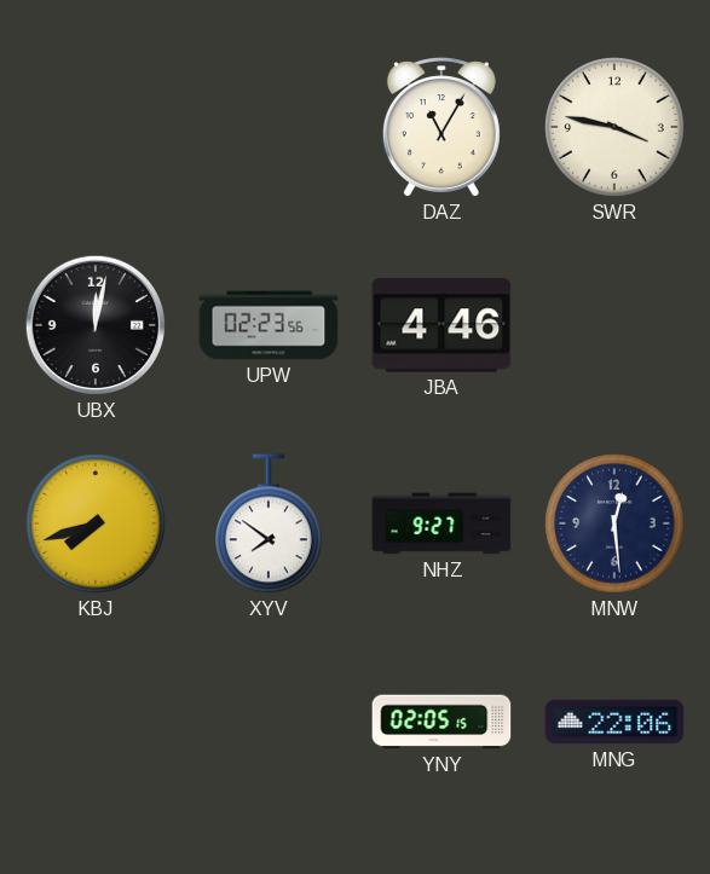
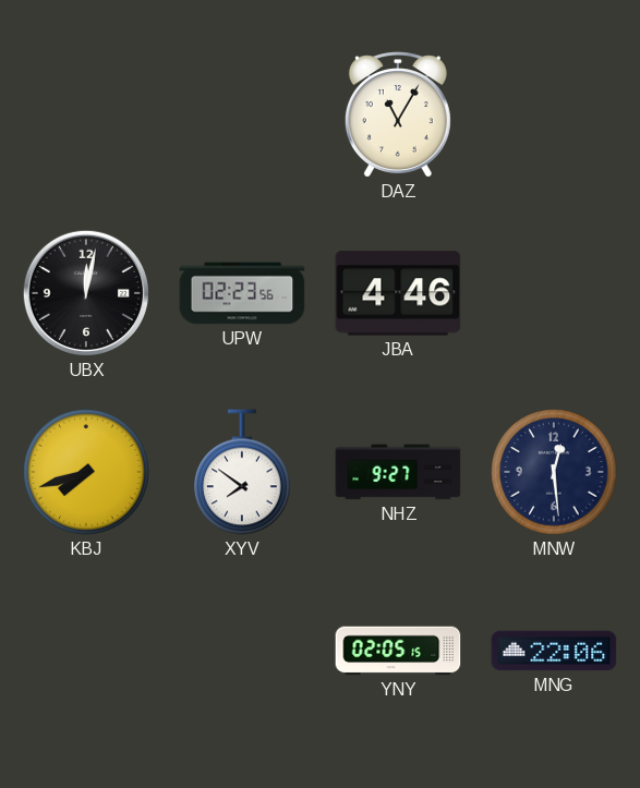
SWR: 3:47 -> none
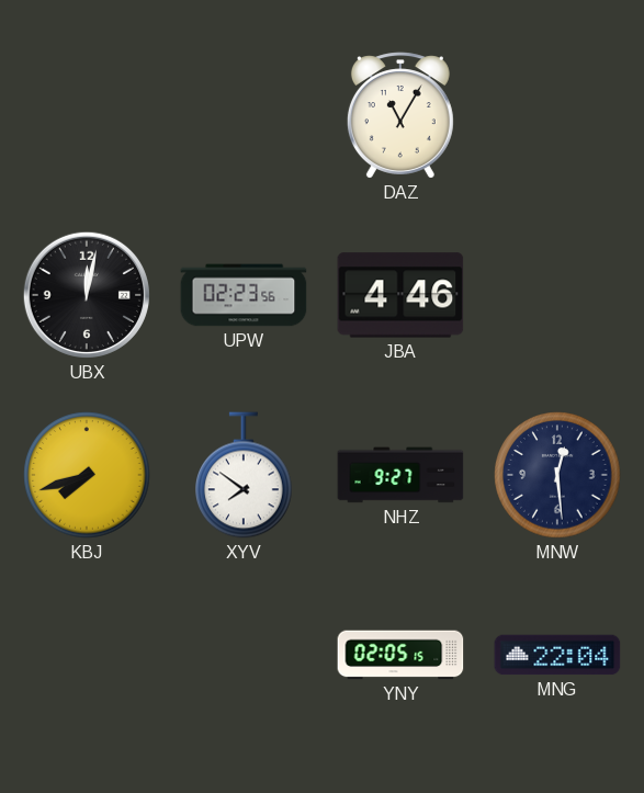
MNG: 22:06 -> 22:04
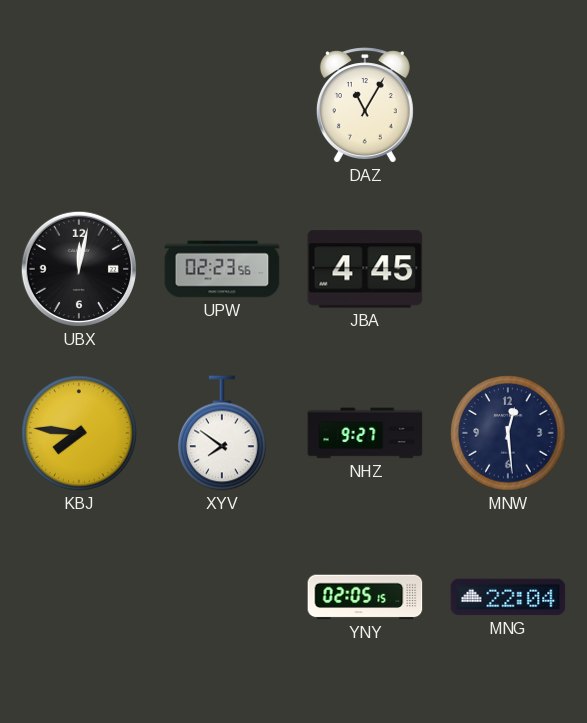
JBA: 4:46 -> 4:45
KBJ: 7:42 -> 7:46
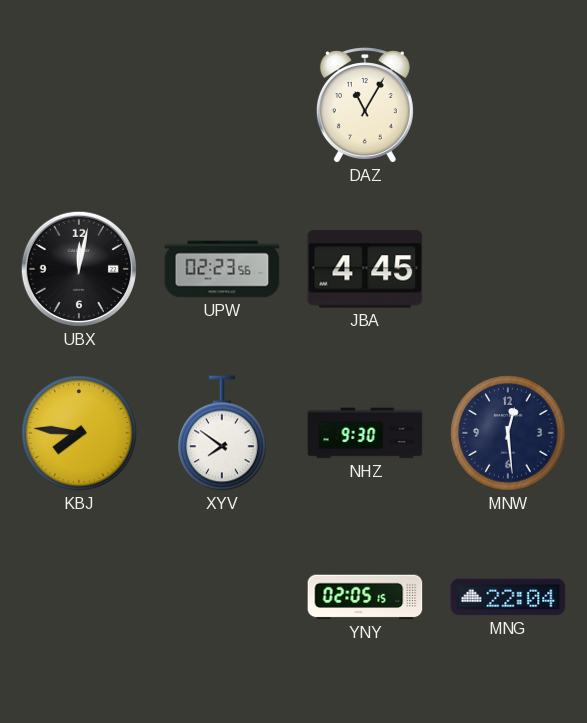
NHZ: 9:27 -> 9:30
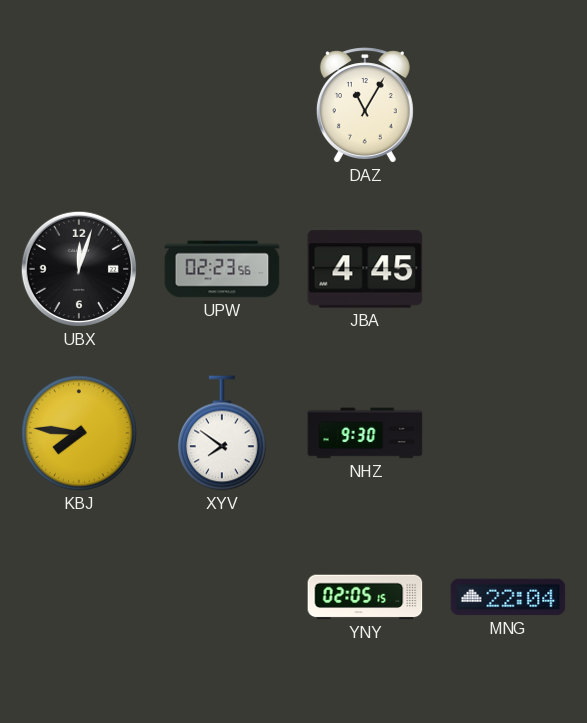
UBX: 12:02 -> 12:03
MNW: 12:29 -> none
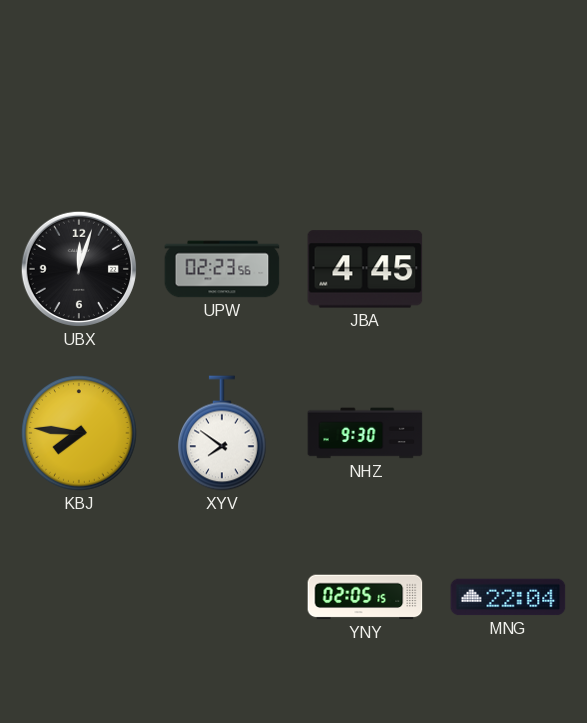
DAZ: 11:05 -> none
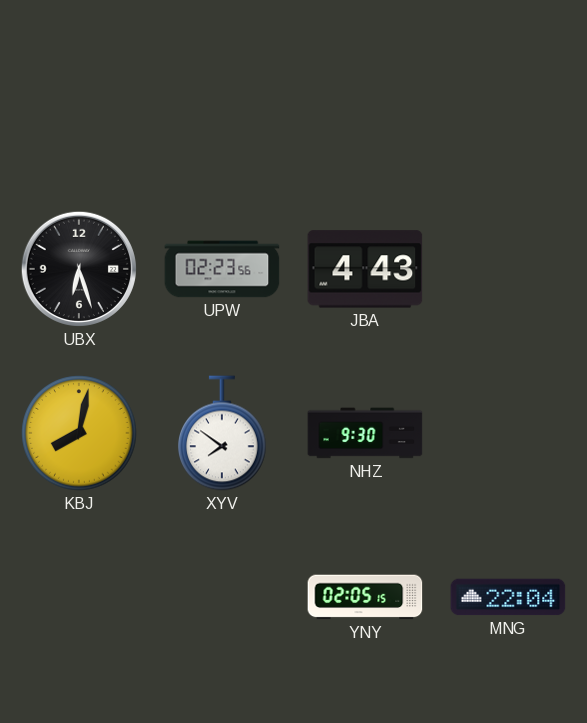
UBX: 12:03 -> 6:27
JBA: 4:45 -> 4:43
KBJ: 7:46 -> 8:02
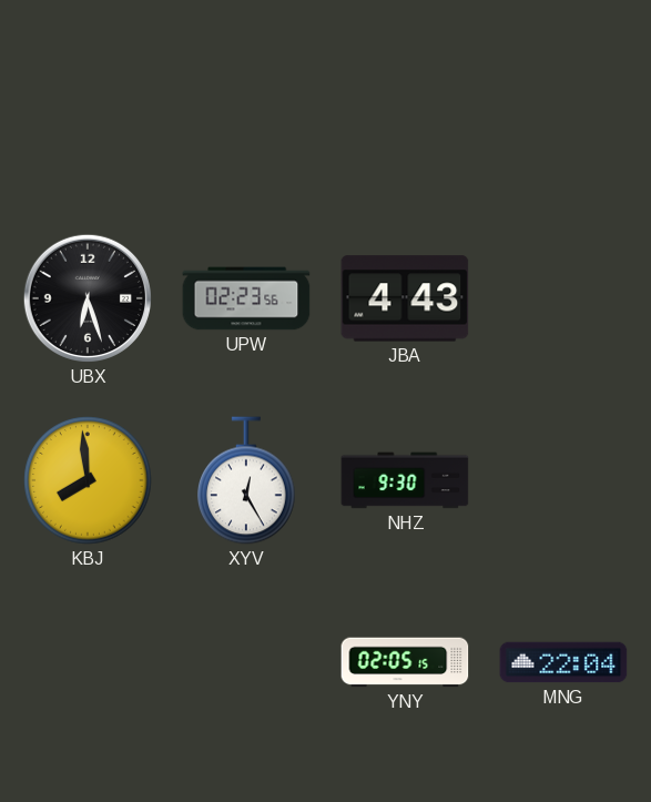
KBJ: 8:02 -> 7:59
XYV: 7:51 -> 12:25
